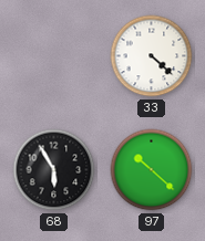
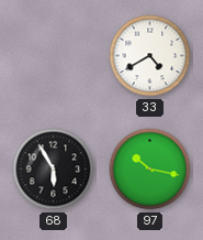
33: 4:22 -> 4:40
97: 10:22 -> 10:17
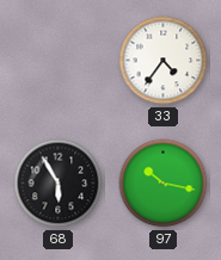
33: 4:40 -> 4:36
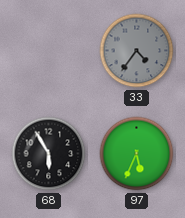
33 dial: white -> grey
97: 10:17 -> 5:34
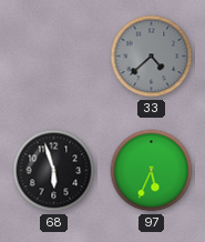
33: 4:36 -> 4:38
68: 5:55 -> 5:57
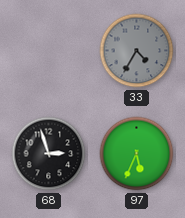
33: 4:38 -> 4:35
68: 5:57 -> 2:57
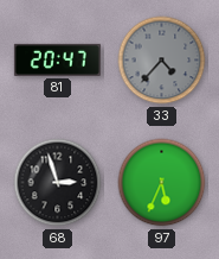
81: none -> 20:47
33: 4:35 -> 4:37
